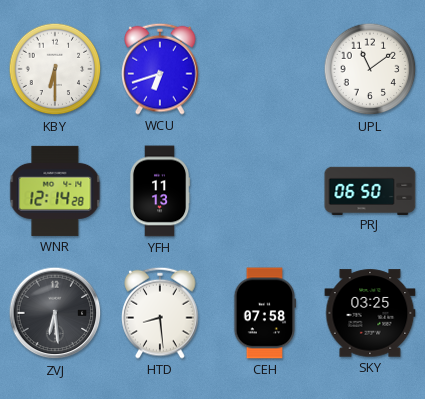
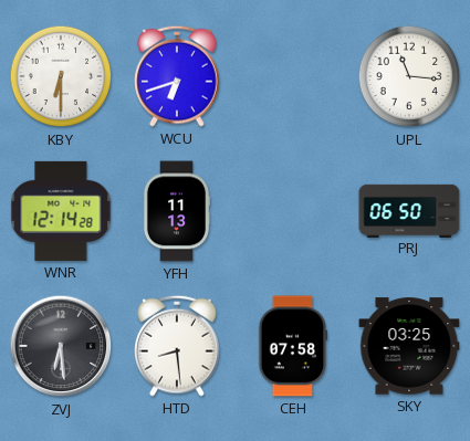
UPL: 11:09 -> 11:16
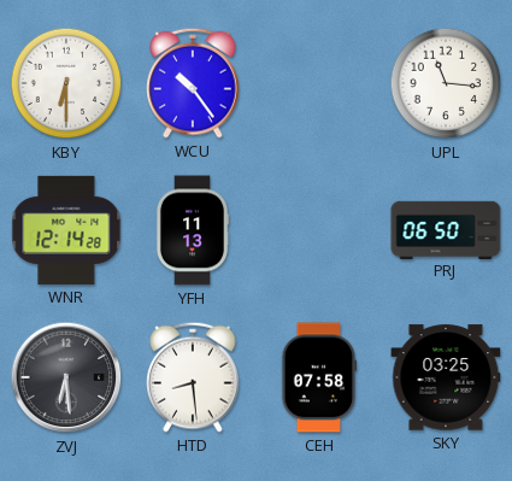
WCU: 6:42 -> 10:24
